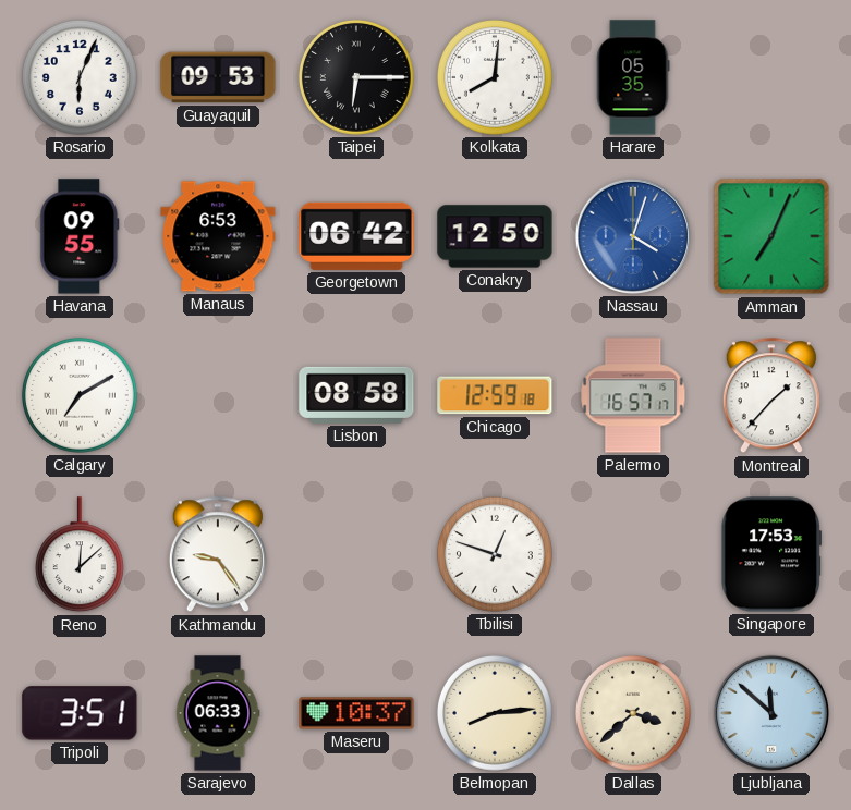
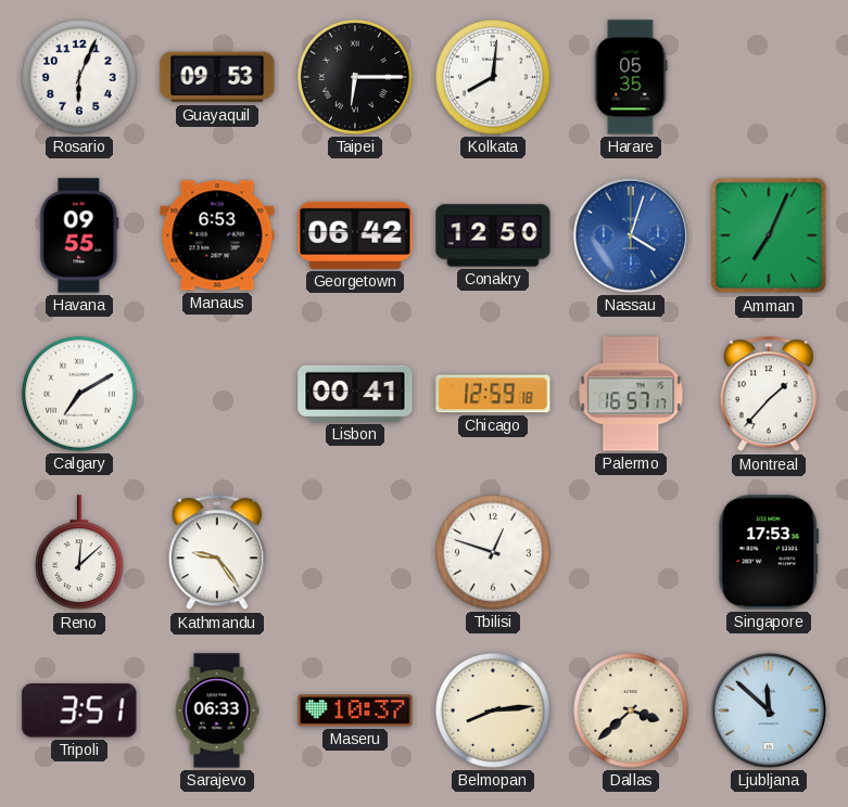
Lisbon: 08:58 -> 00:41
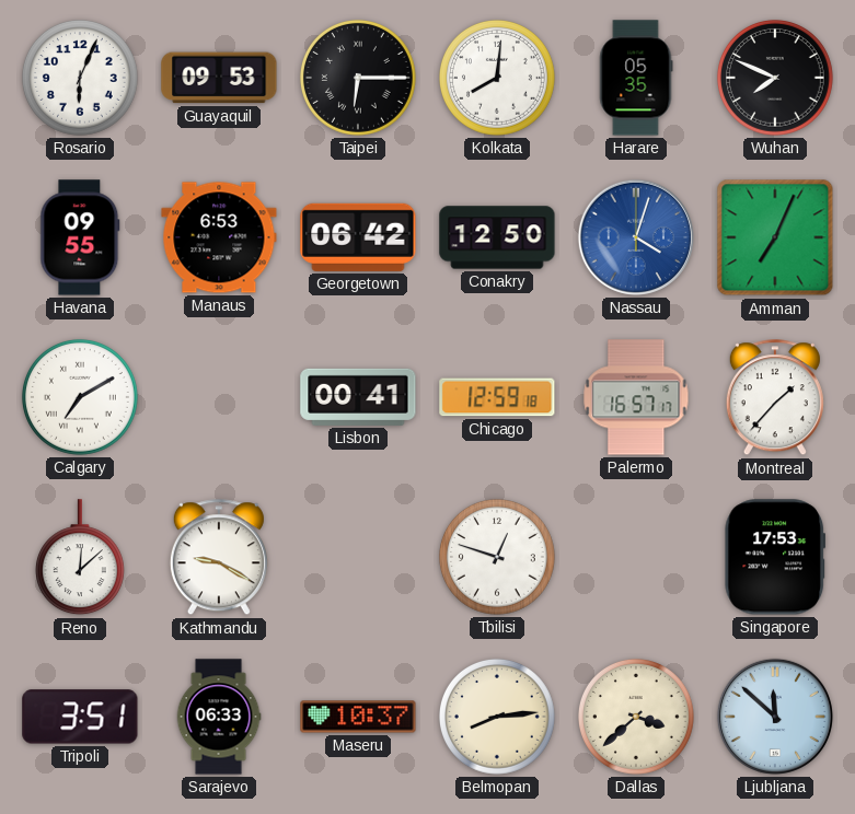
Wuhan: none -> 7:49
Kathmandu: 9:24 -> 9:20
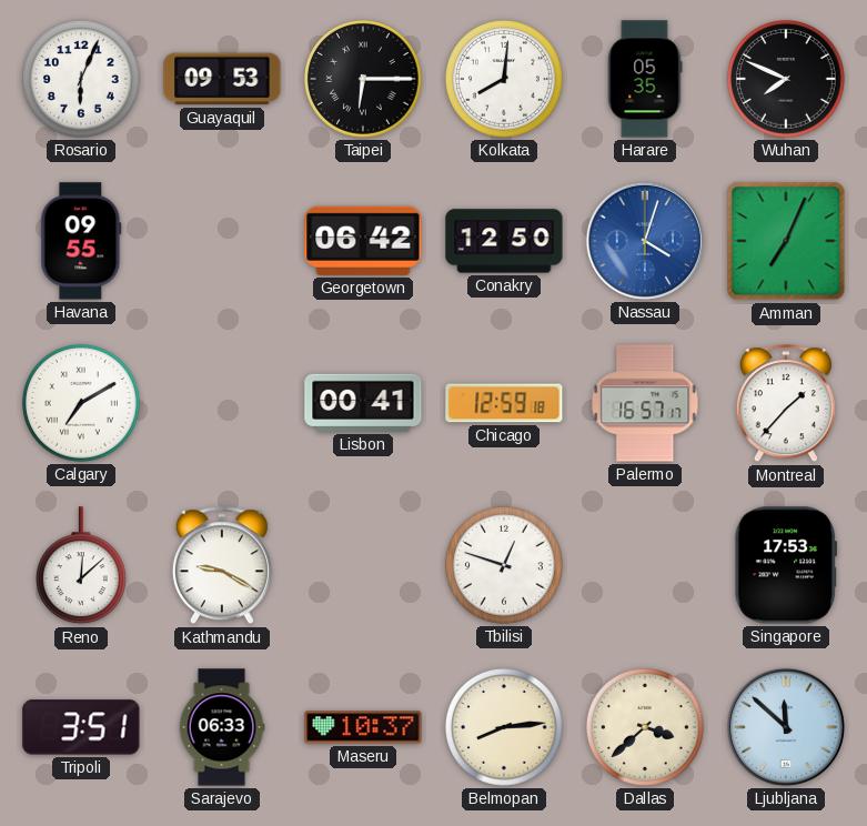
Manaus: 6:53 -> none
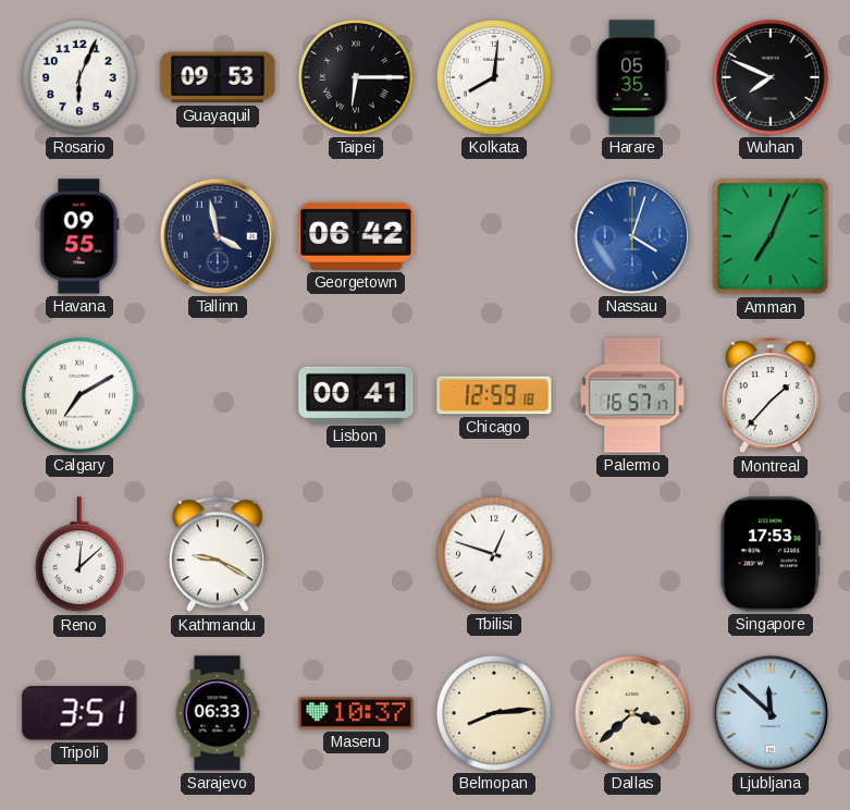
Tallinn: none -> 3:58
Conakry: 12:50 -> none
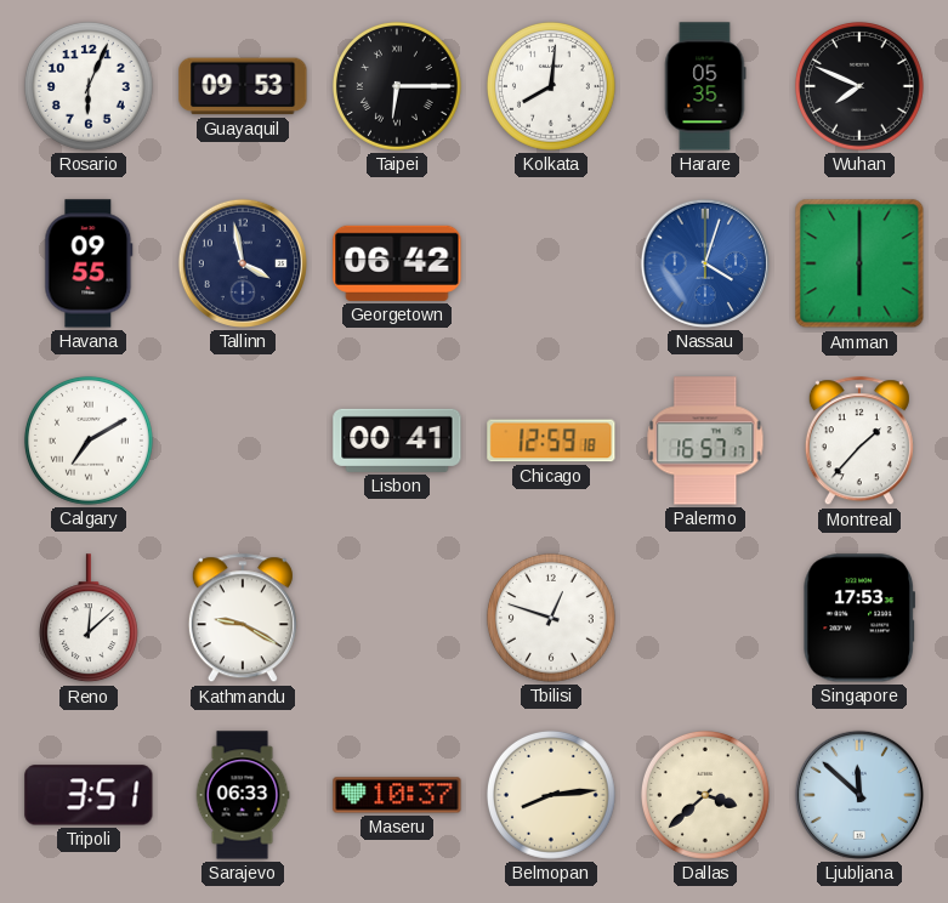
Amman: 7:04 -> 6:00
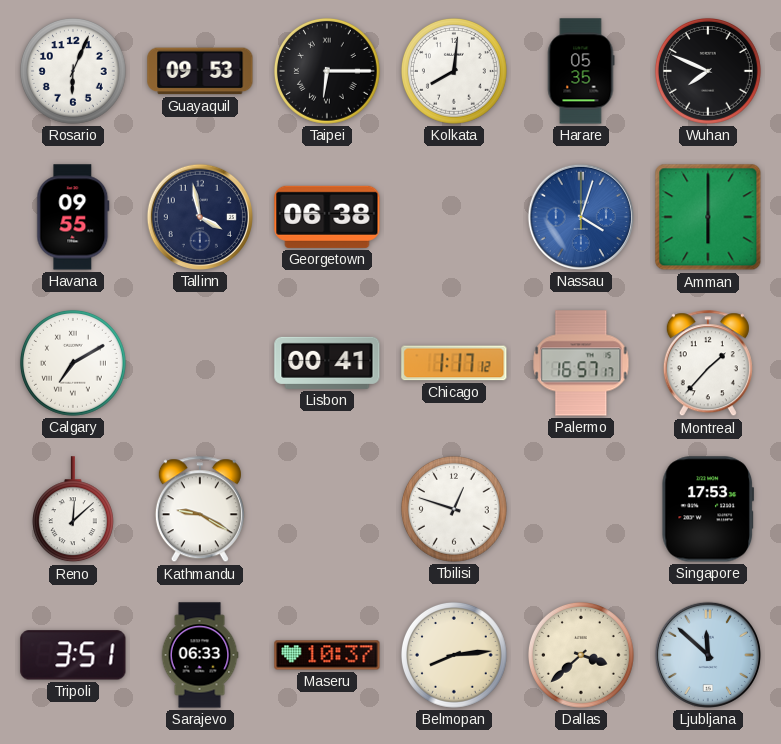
Georgetown: 06:42 -> 06:38
Chicago: 12:59 -> 1:17
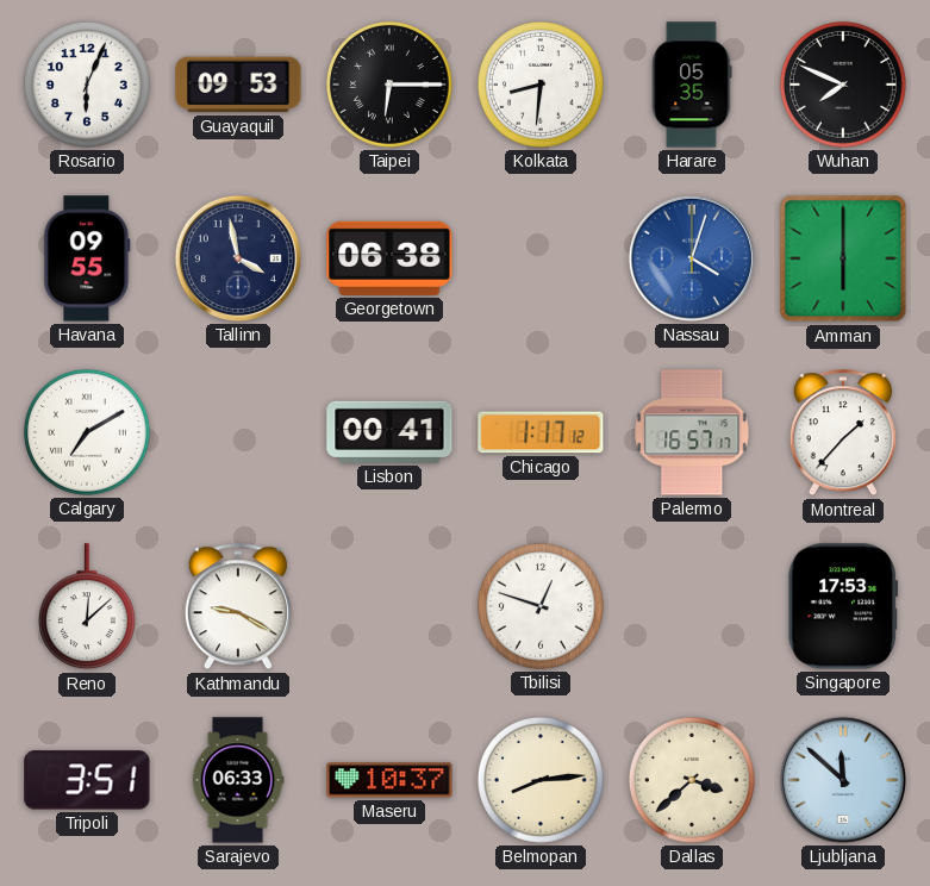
Kolkata: 8:01 -> 8:31
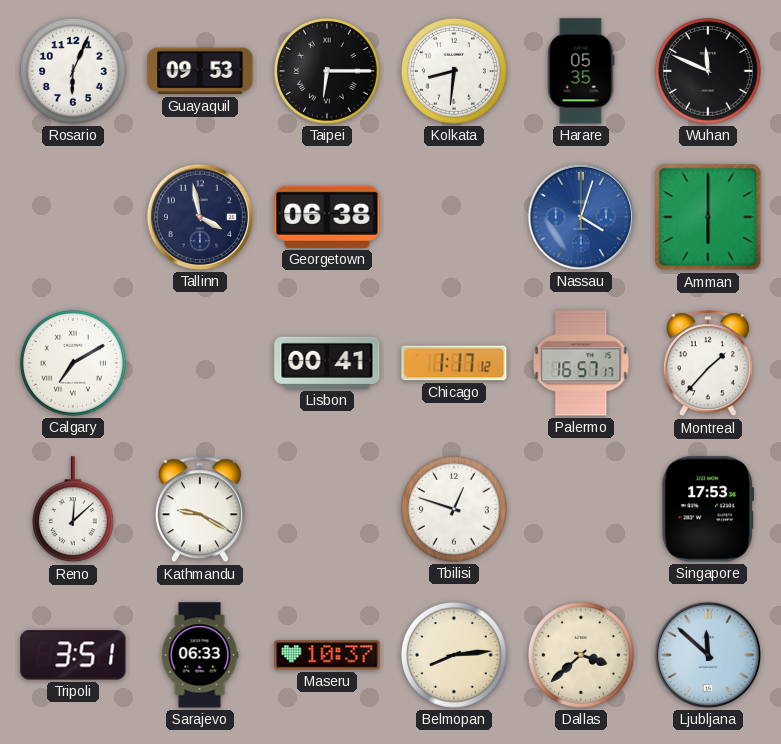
Wuhan: 7:49 -> 11:49
Havana: 09:55 -> none
